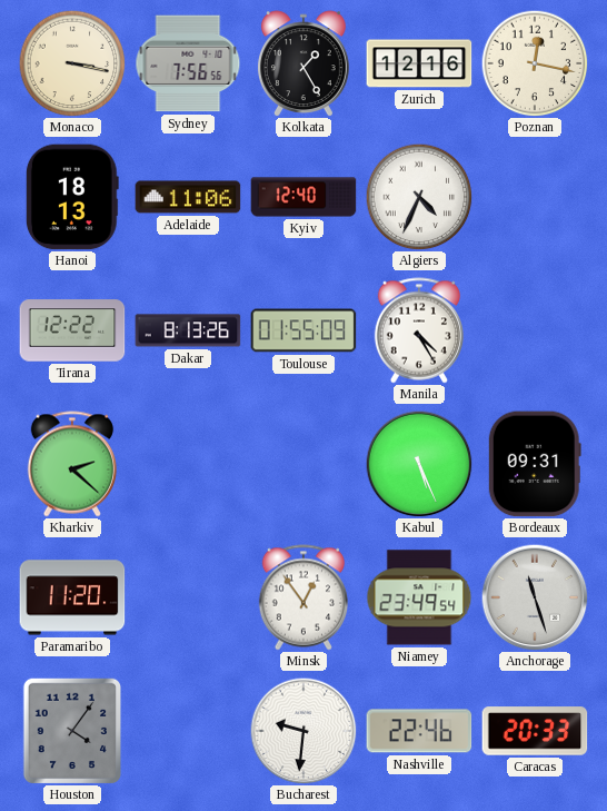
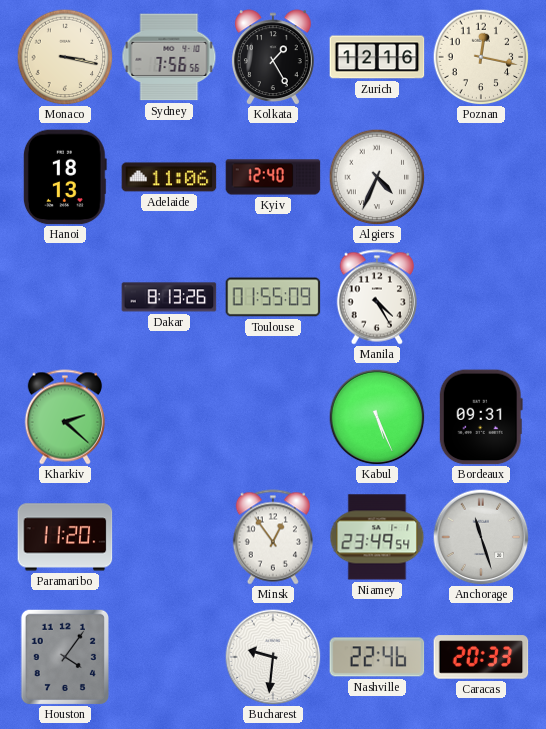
Tirana: 12:22 -> none
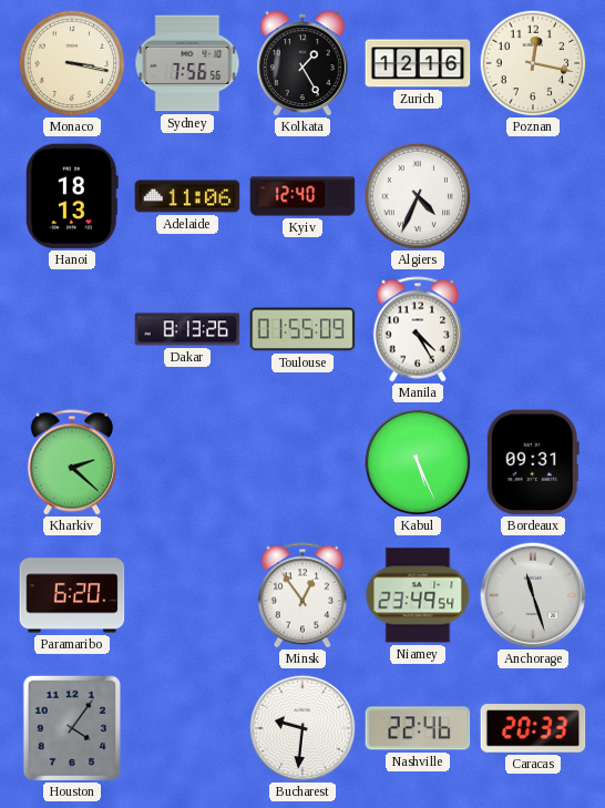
Paramaribo: 11:20 -> 6:20
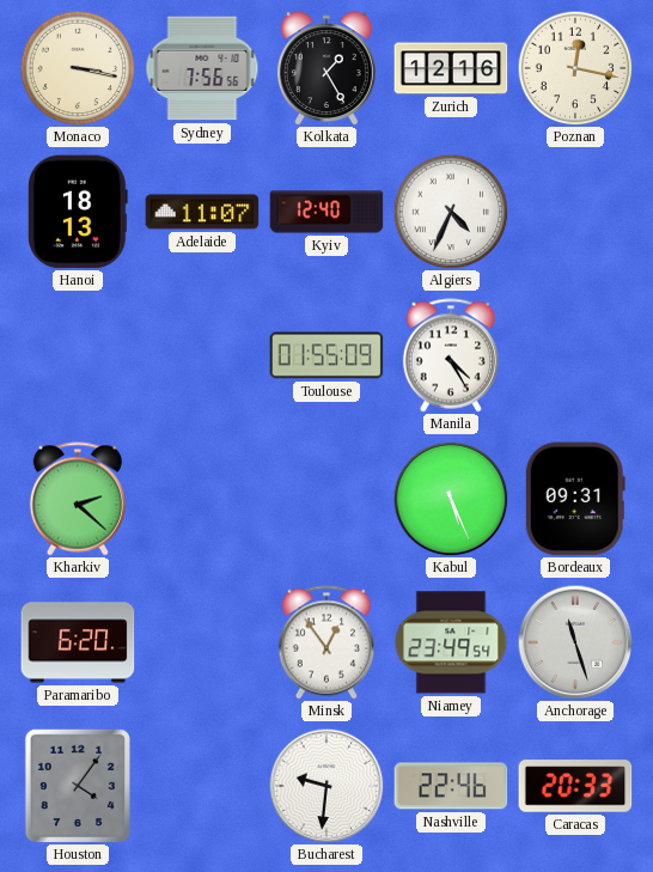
Adelaide: 11:06 -> 11:07
Dakar: 8:13 -> none
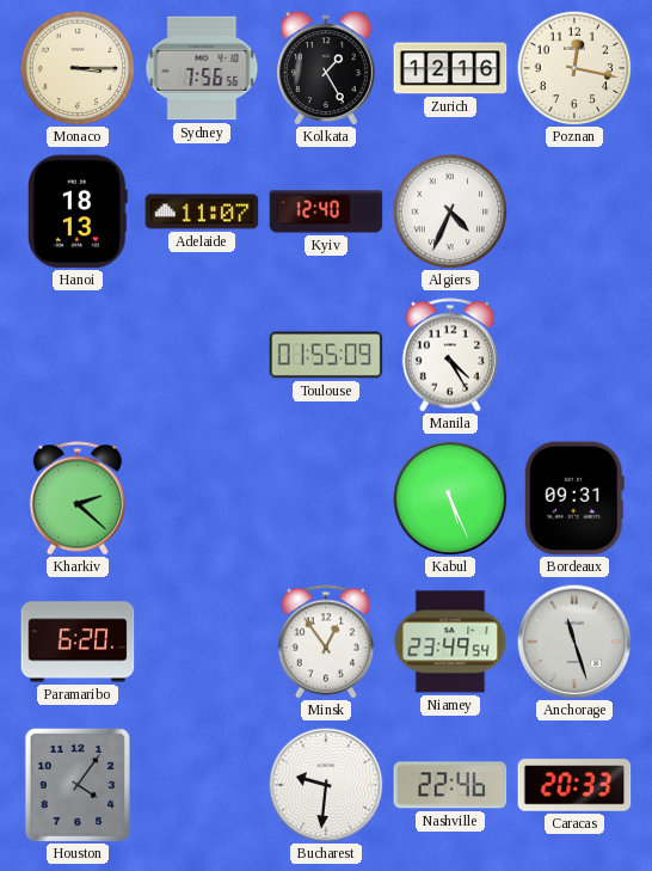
Monaco: 3:17 -> 3:15
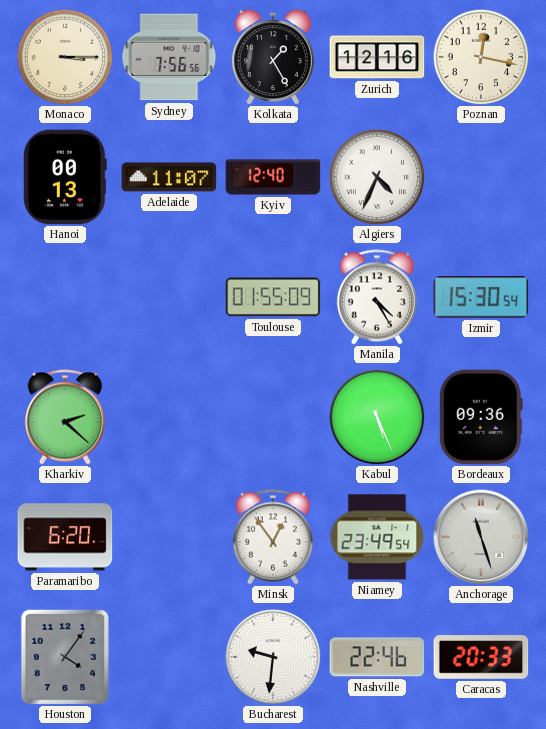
Hanoi: 18:13 -> 00:13
Izmir: none -> 15:30
Bordeaux: 09:31 -> 09:36
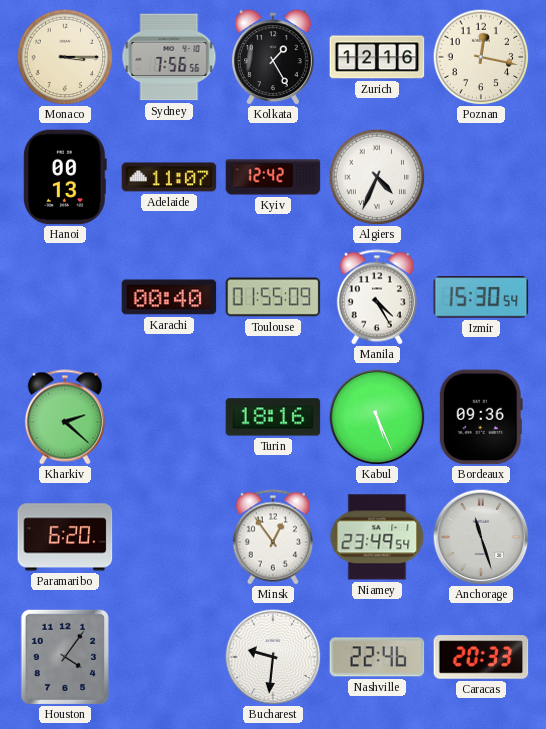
Kyiv: 12:40 -> 12:42
Karachi: none -> 00:40
Turin: none -> 18:16
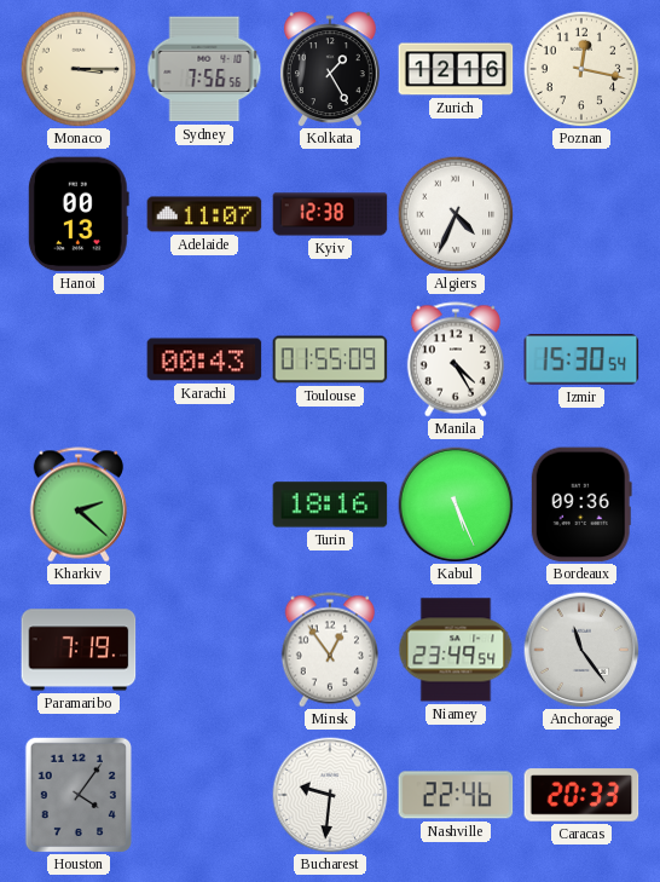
Kyiv: 12:42 -> 12:38
Karachi: 00:40 -> 00:43
Paramaribo: 6:20 -> 7:19
Anchorage: 11:27 -> 11:24
